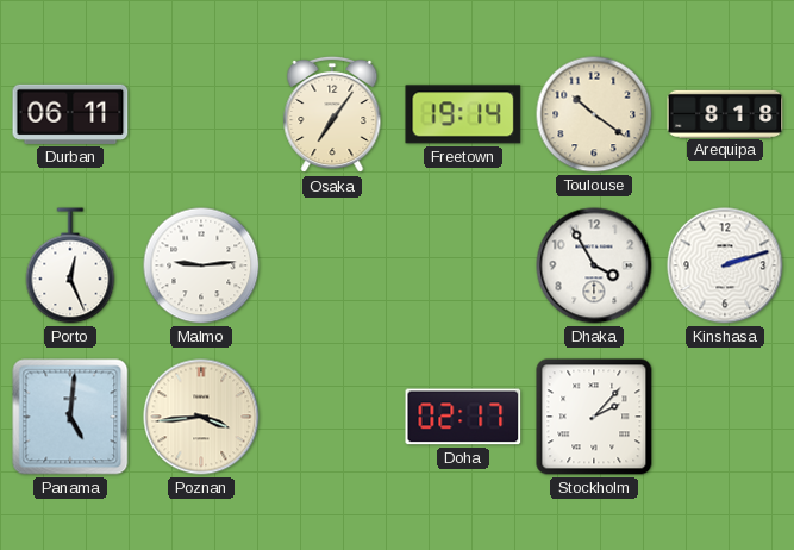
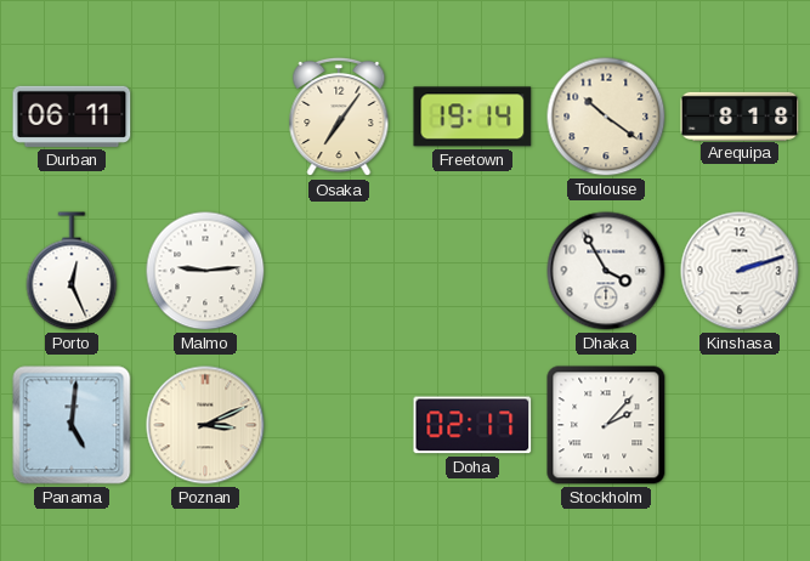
Poznan: 3:44 -> 3:11
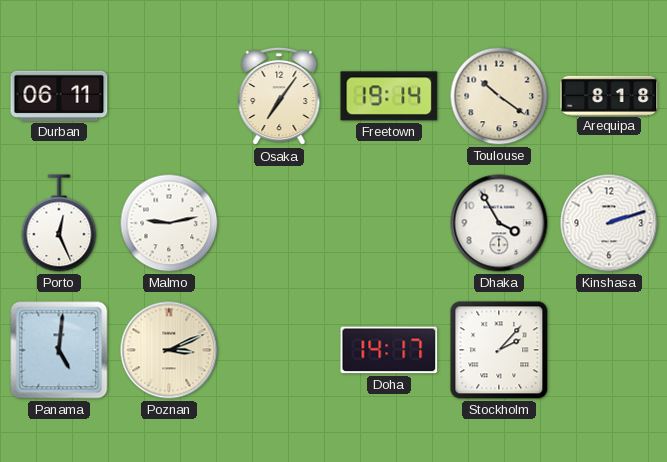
Malmo: 9:14 -> 9:13
Doha: 02:17 -> 14:17
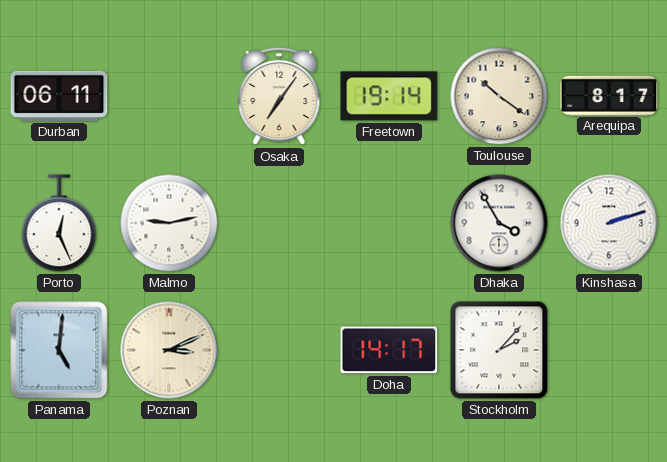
Arequipa: 8:18 -> 8:17
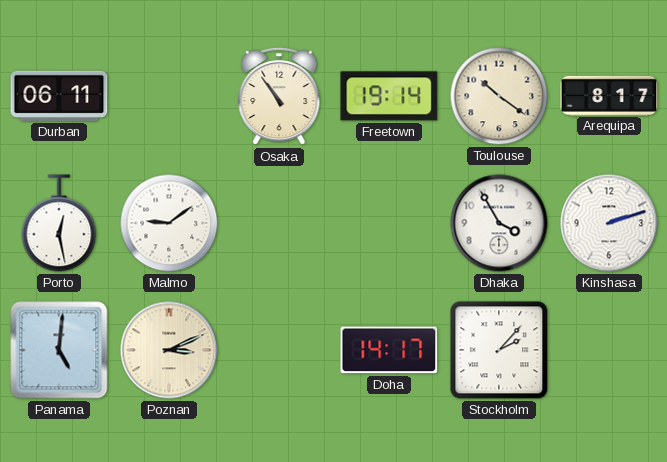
Osaka: 7:06 -> 10:54
Porto: 12:26 -> 12:28
Malmo: 9:13 -> 9:09
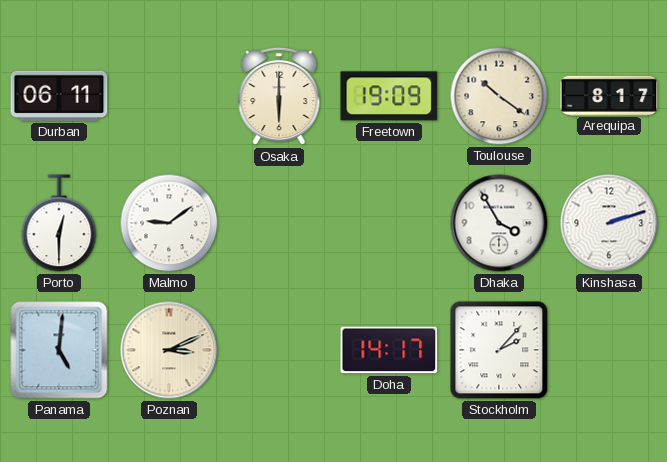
Osaka: 10:54 -> 6:00
Freetown: 19:14 -> 19:09
Porto: 12:28 -> 12:30
